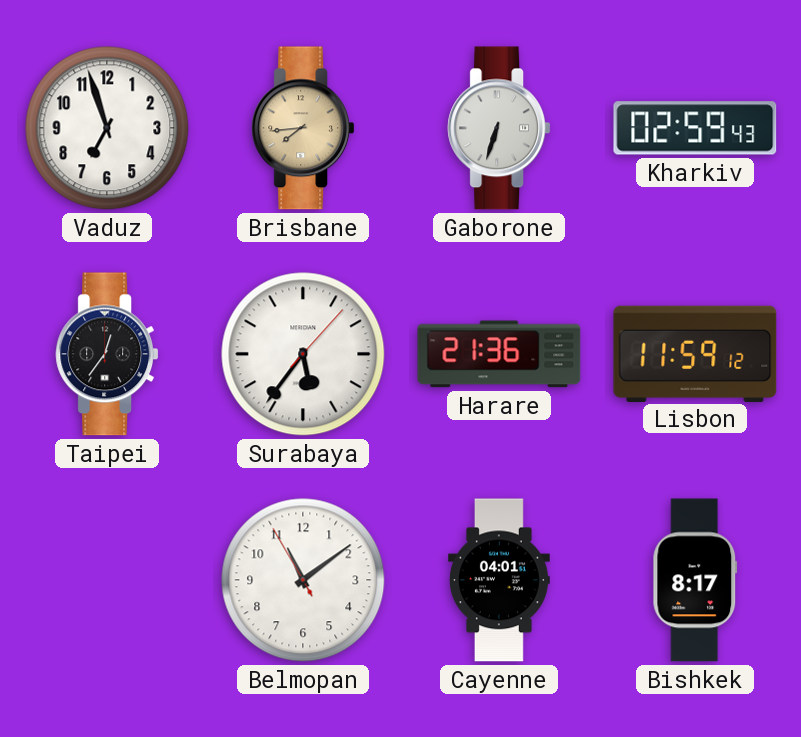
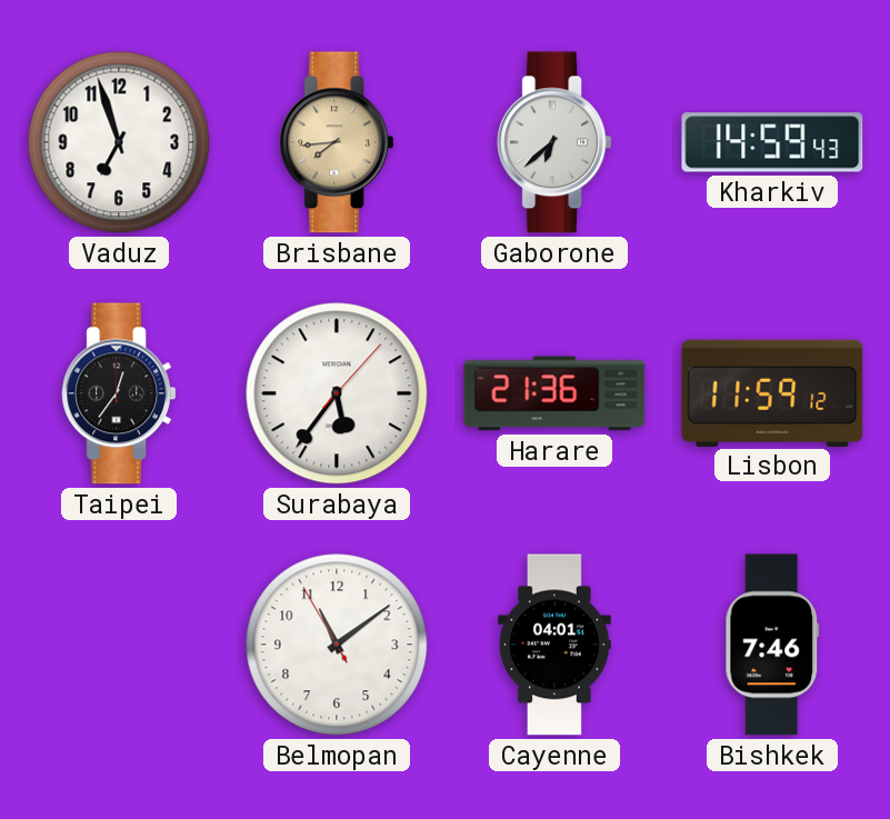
Gaborone: 6:33 -> 6:38
Kharkiv: 02:59 -> 14:59
Bishkek: 8:17 -> 7:46
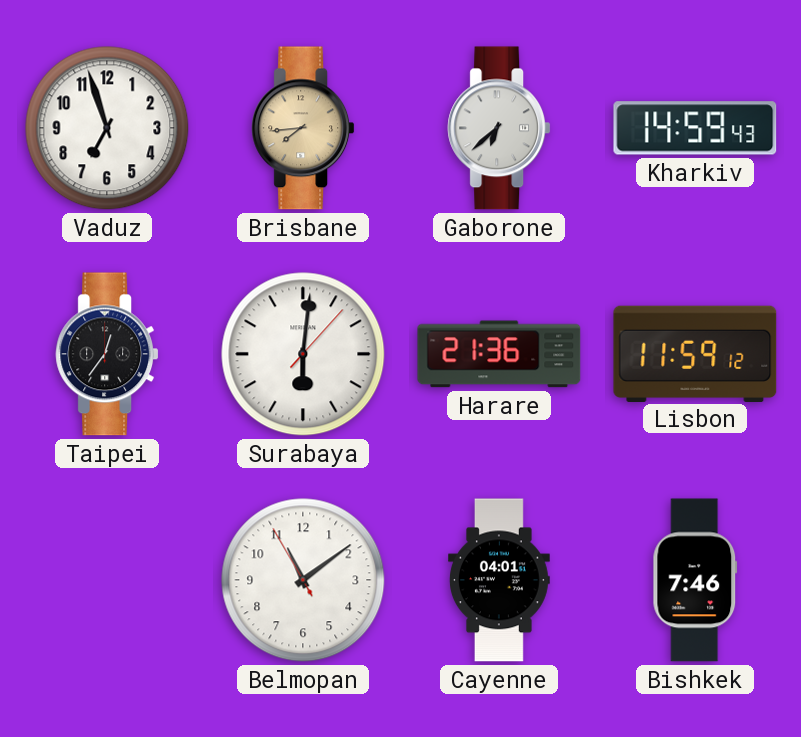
Surabaya: 5:36 -> 6:01
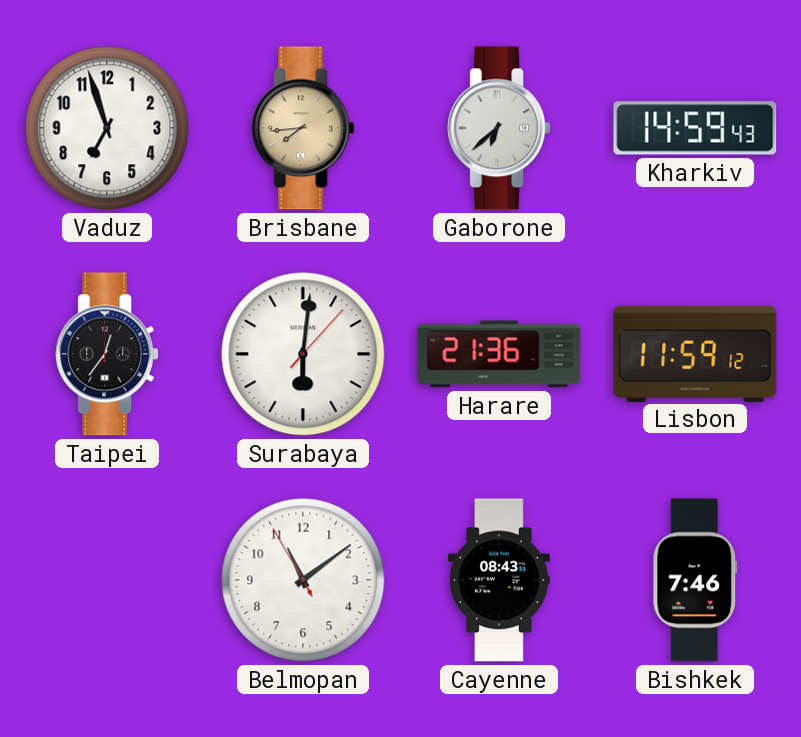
Cayenne: 04:01 -> 08:43
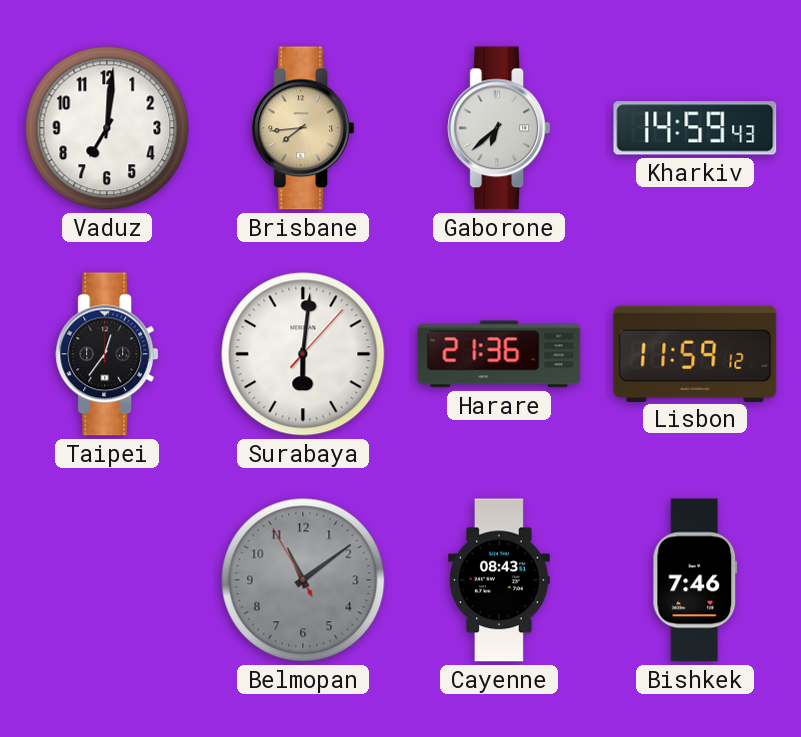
Vaduz: 6:57 -> 7:01
Belmopan dial: white -> grey
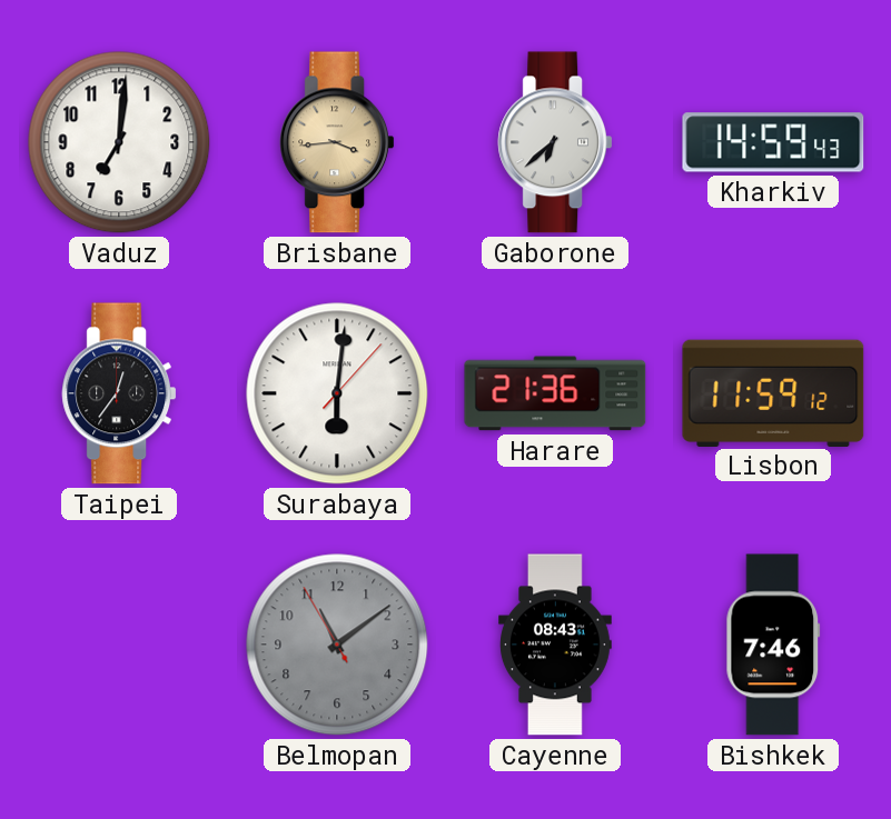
Brisbane: 7:44 -> 3:44
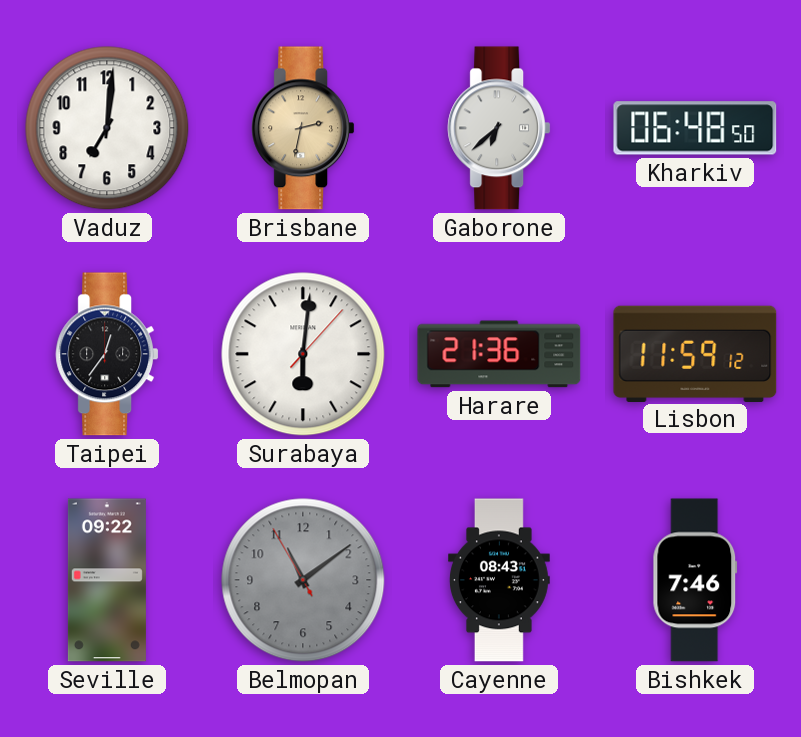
Brisbane: 3:44 -> 2:32
Kharkiv: 14:59 -> 06:48
Seville: none -> 09:22
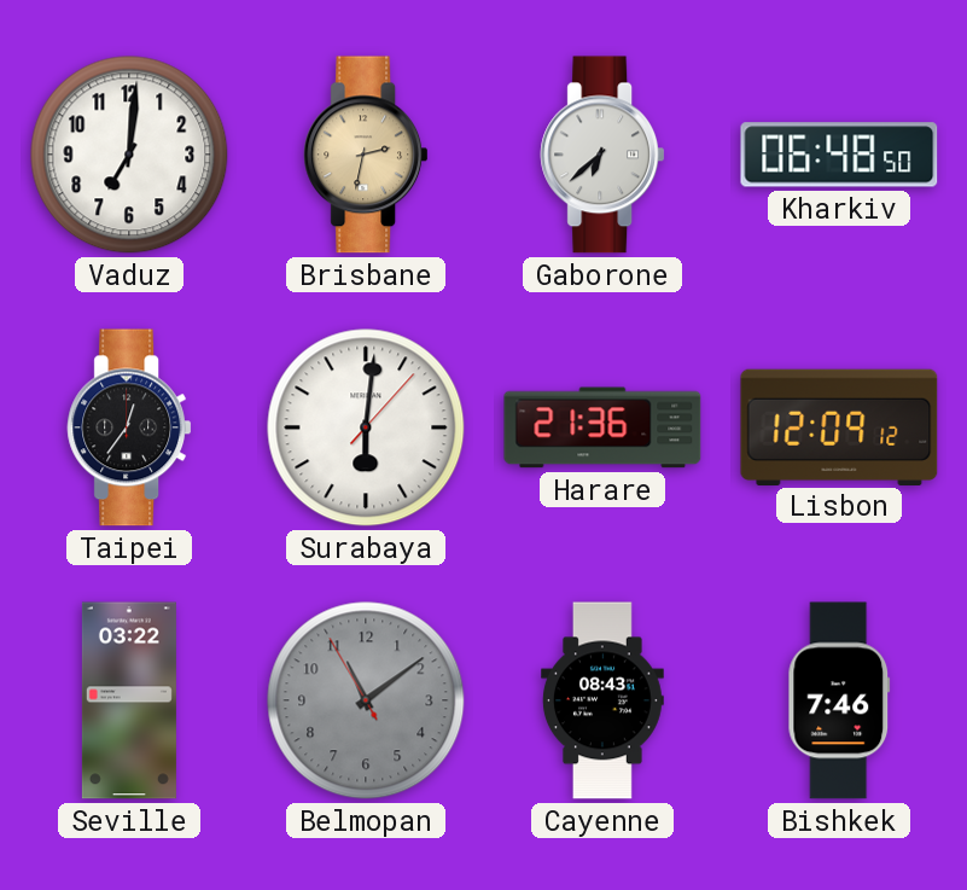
Lisbon: 11:59 -> 12:09
Seville: 09:22 -> 03:22
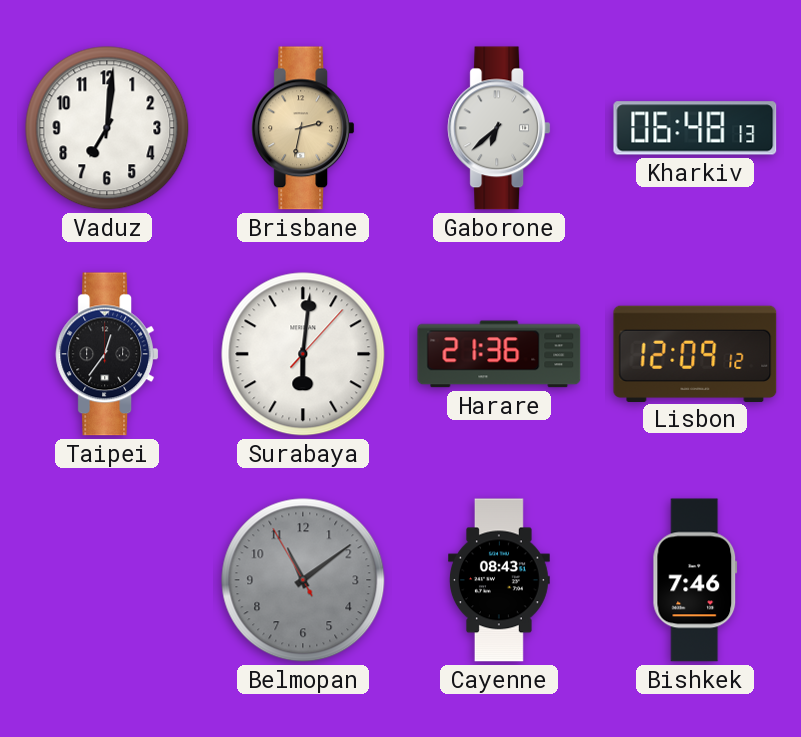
Kharkiv: 06:48:50 -> 06:48:13
Seville: 03:22 -> none
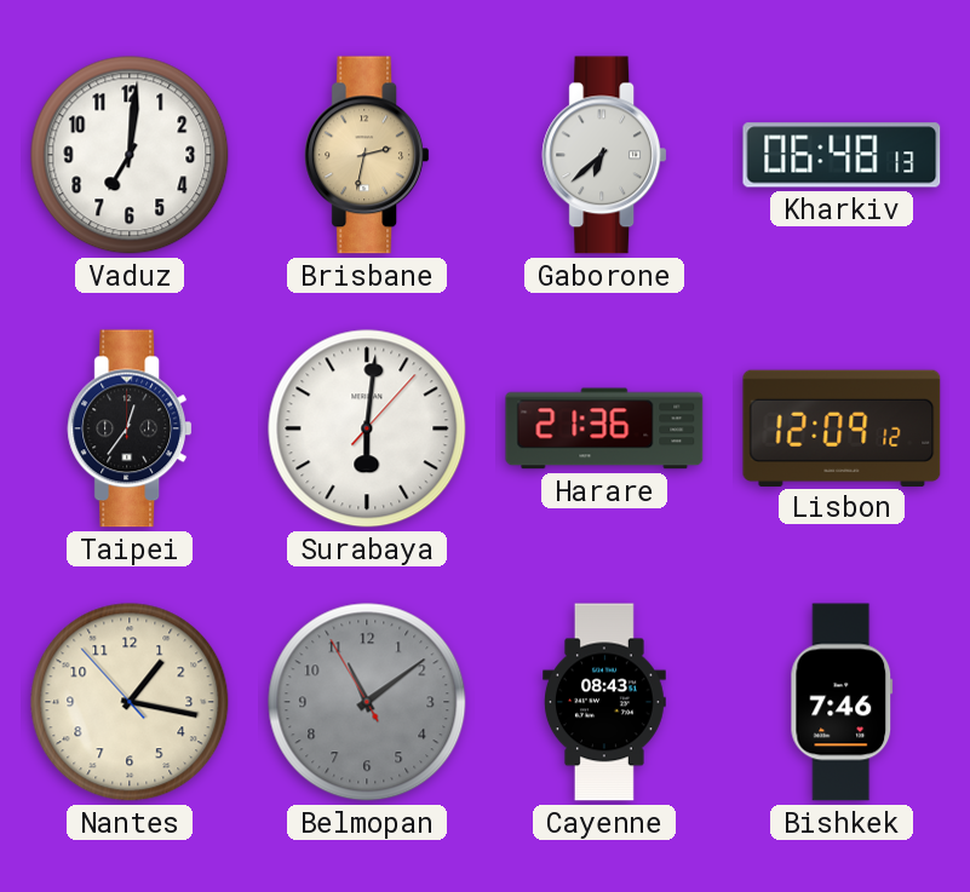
Nantes: none -> 1:16
